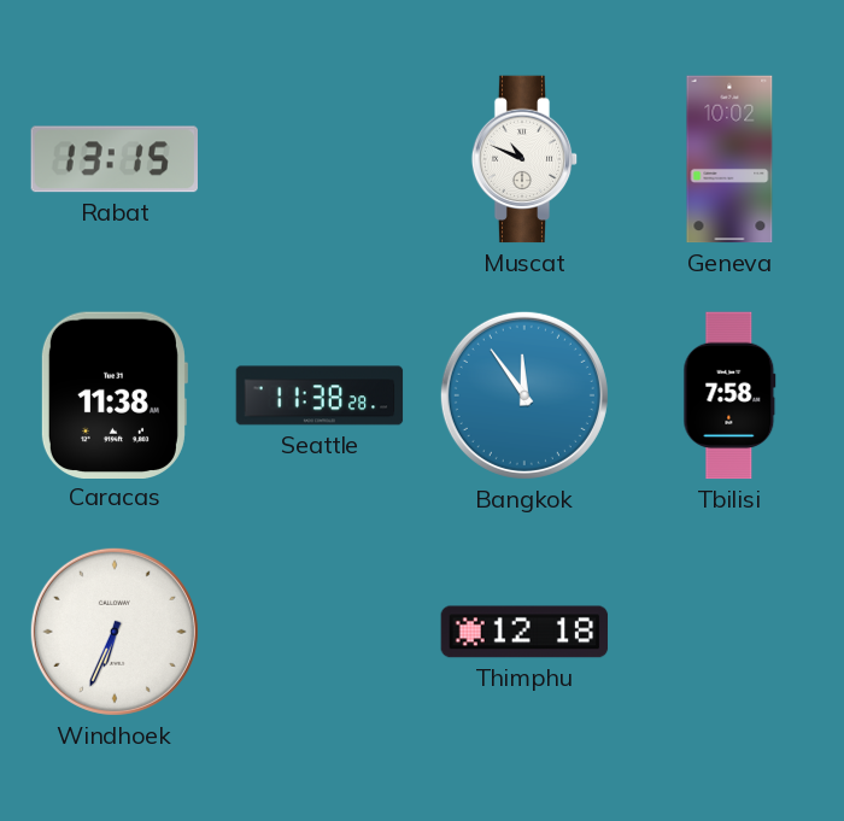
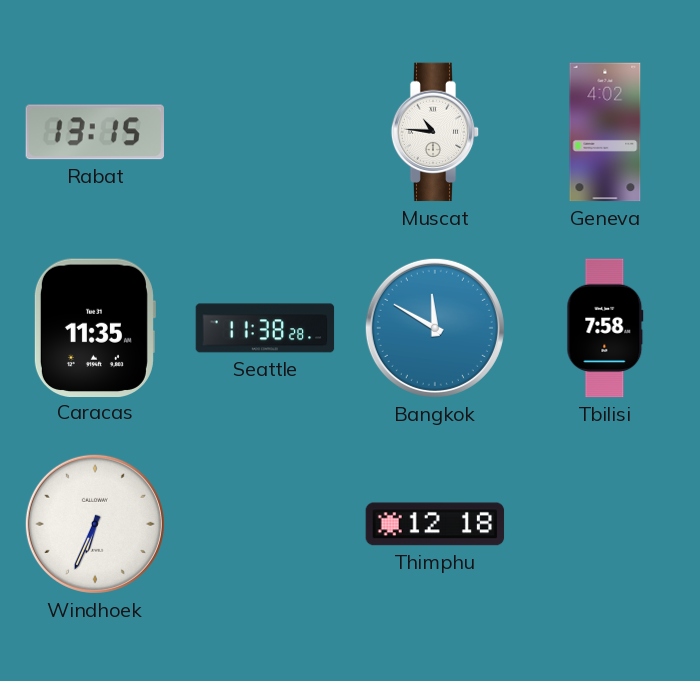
Muscat: 10:49 -> 10:46
Geneva: 10:02 -> 4:02
Caracas: 11:38 -> 11:35
Bangkok: 11:54 -> 11:50
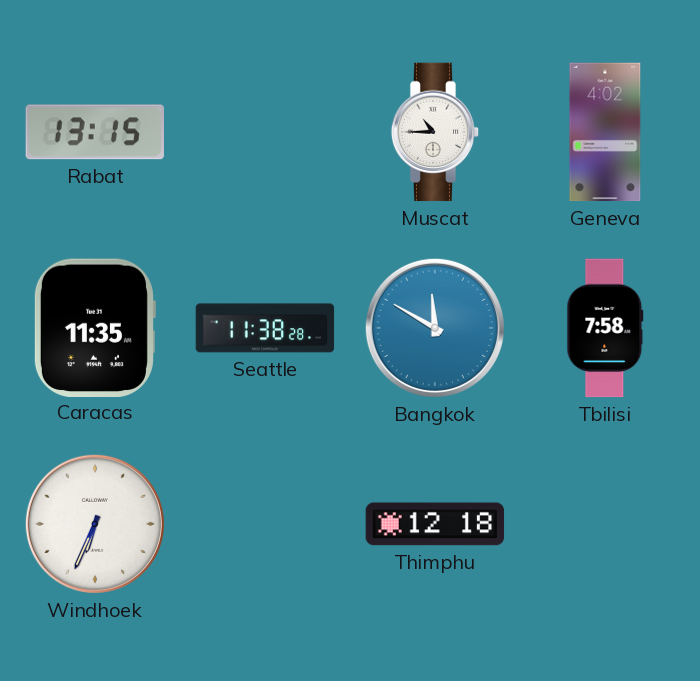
Muscat: 10:46 -> 10:45
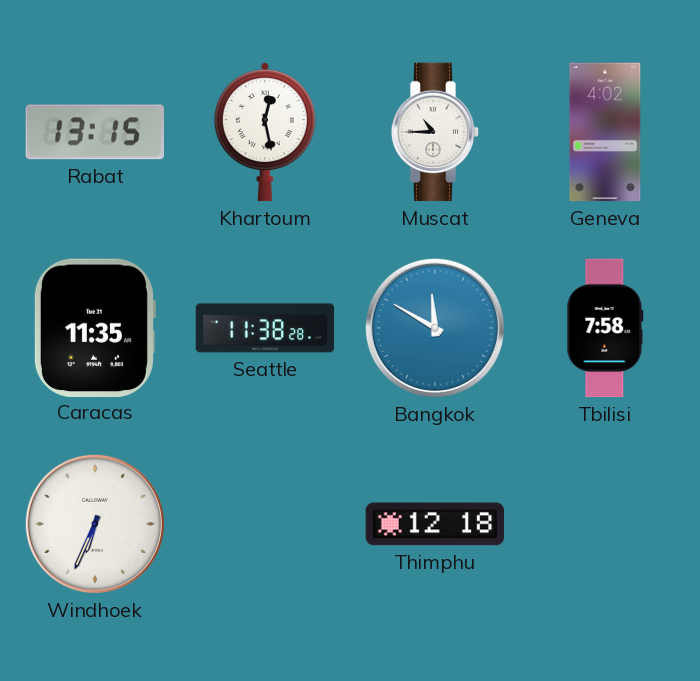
Khartoum: none -> 12:28
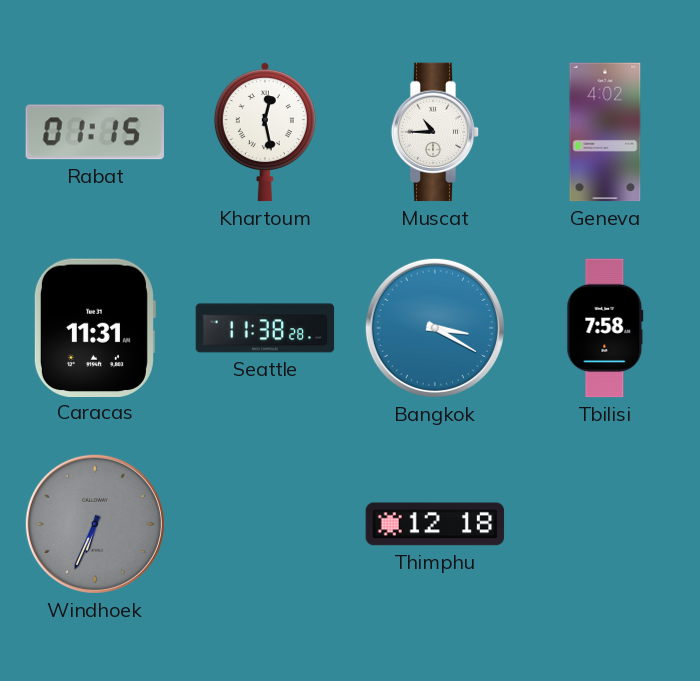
Rabat: 13:15 -> 01:15
Caracas: 11:35 -> 11:31
Bangkok: 11:50 -> 3:20
Windhoek dial: white -> grey
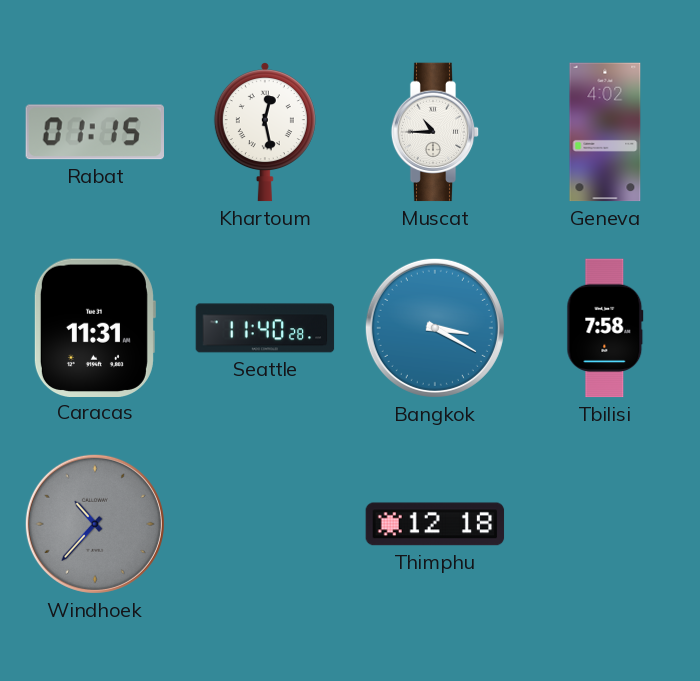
Seattle: 11:38 -> 11:40
Windhoek: 6:34 -> 10:37
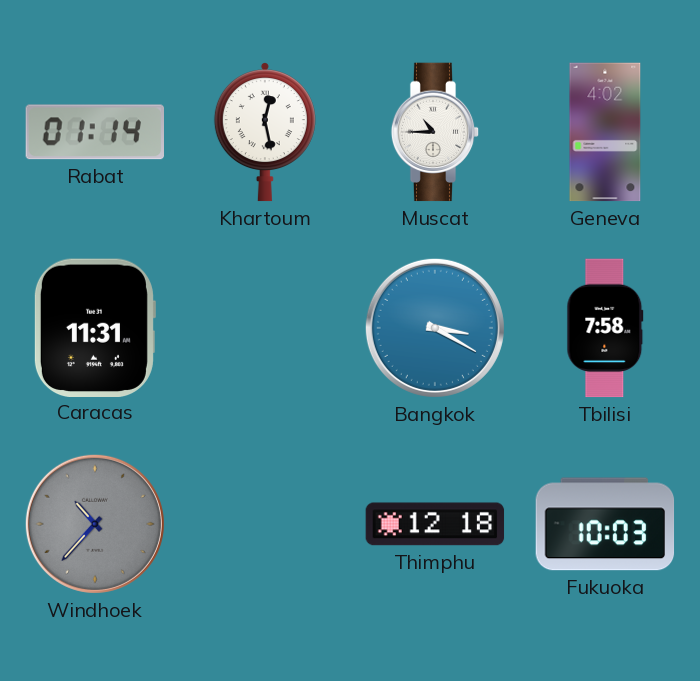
Rabat: 01:15 -> 01:14
Seattle: 11:40 -> none
Fukuoka: none -> 10:03
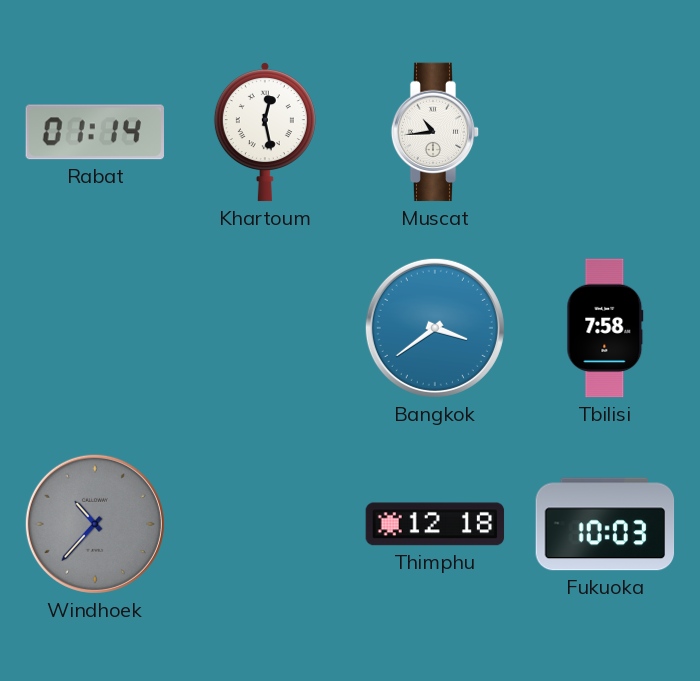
Muscat: 10:45 -> 10:44
Geneva: 4:02 -> none
Caracas: 11:31 -> none
Bangkok: 3:20 -> 3:39
